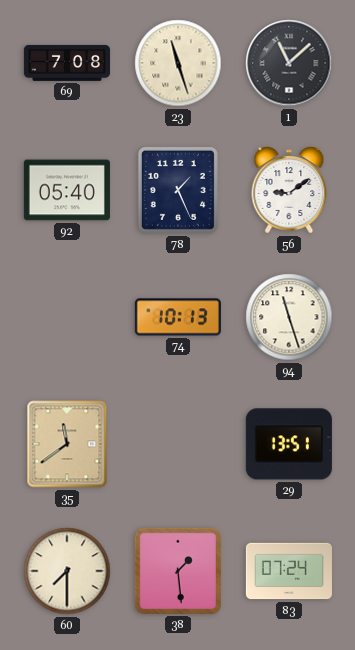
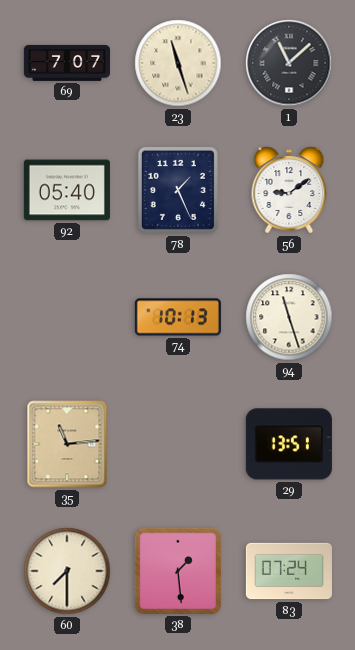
69: 7:08 -> 7:07
35: 11:39 -> 11:14
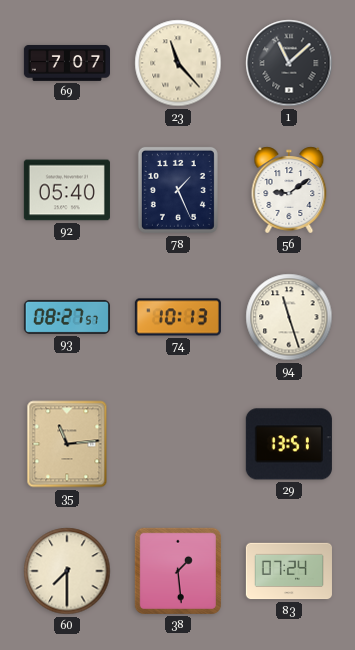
23: 11:27 -> 11:23
93: none -> 08:27
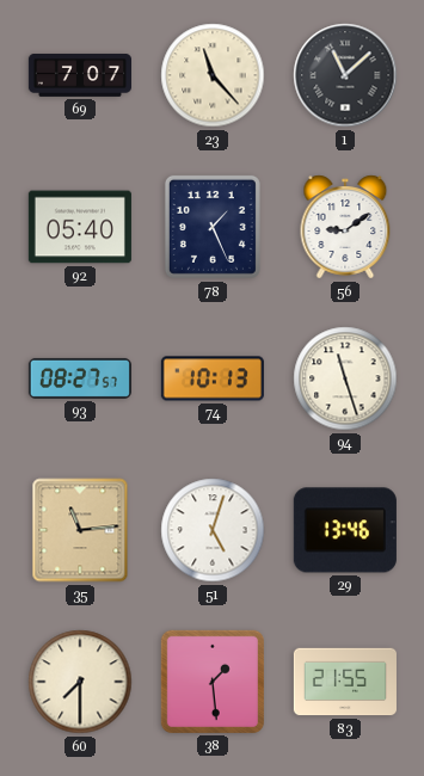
51: none -> 5:03
29: 13:51 -> 13:46
83: 07:24 -> 21:55
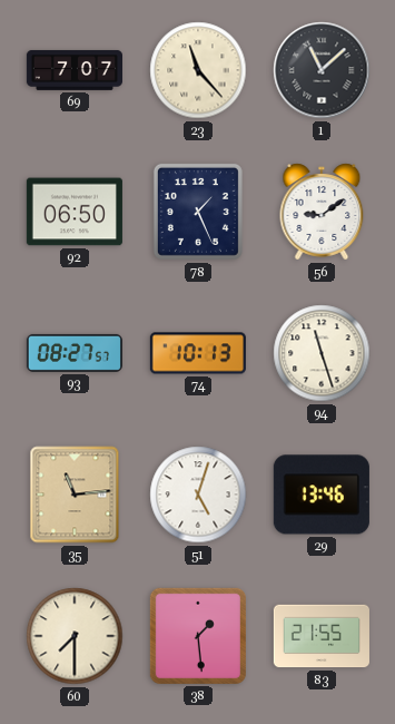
92: 05:40 -> 06:50
